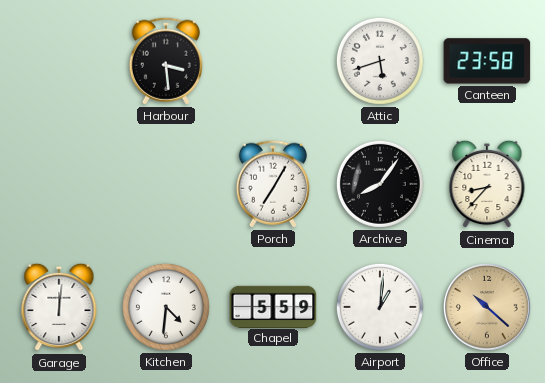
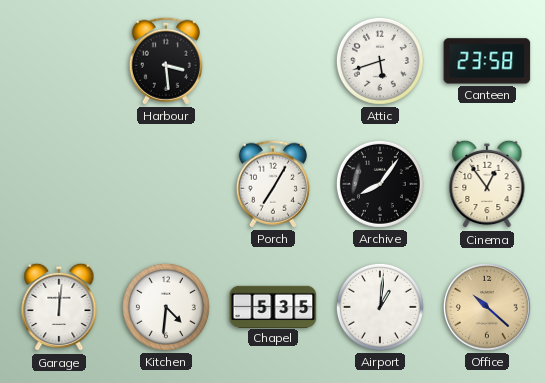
Cinema: 8:37 -> 12:54
Chapel: 5:59 -> 5:35
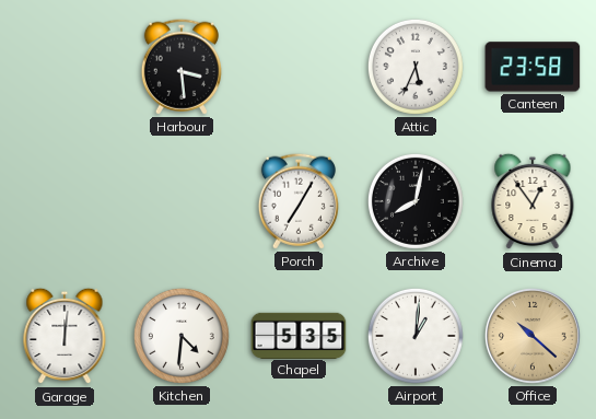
Attic: 5:42 -> 5:34
Archive: 8:06 -> 8:02
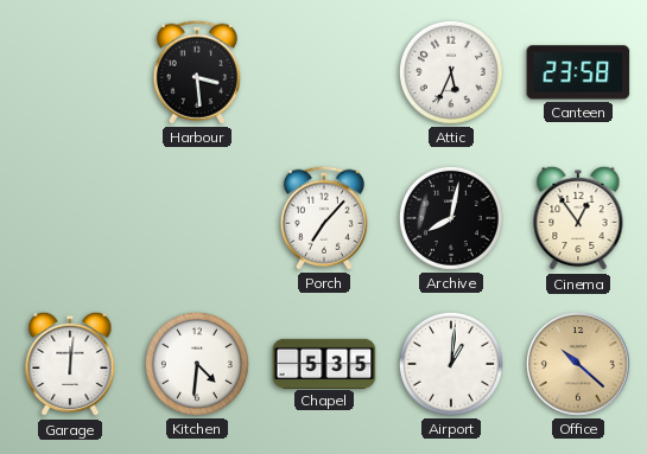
Porch: 7:05 -> 7:07
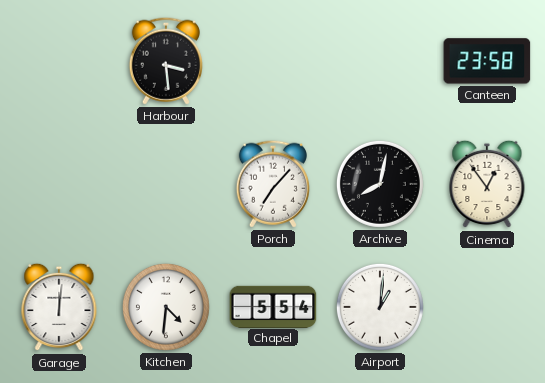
Attic: 5:34 -> none
Chapel: 5:35 -> 5:54
Office: 10:22 -> none
